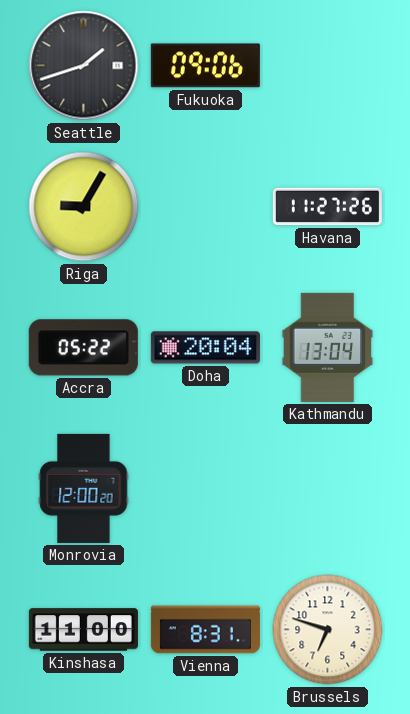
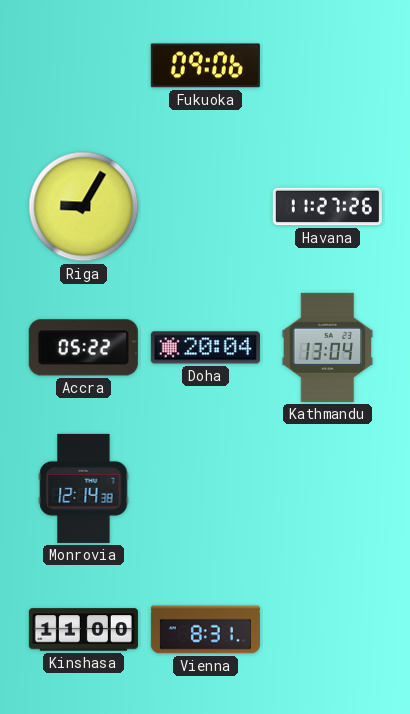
Seattle: 1:42 -> none
Monrovia: 12:00 -> 12:14
Brussels: 6:48 -> none
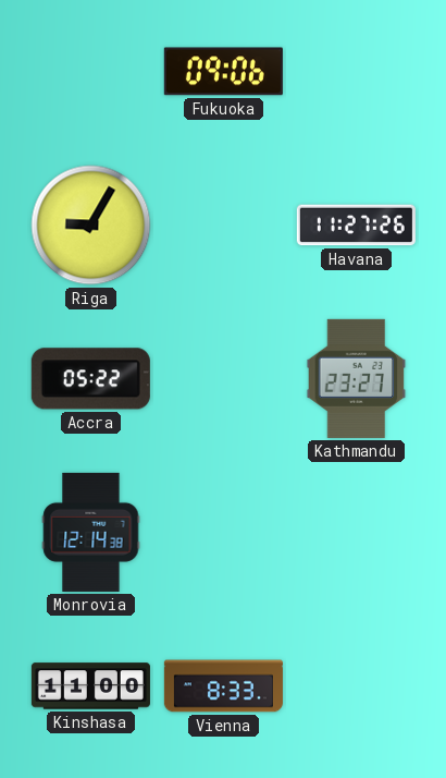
Doha: 20:04 -> none
Kathmandu: 13:04 -> 23:27
Vienna: 8:31 -> 8:33
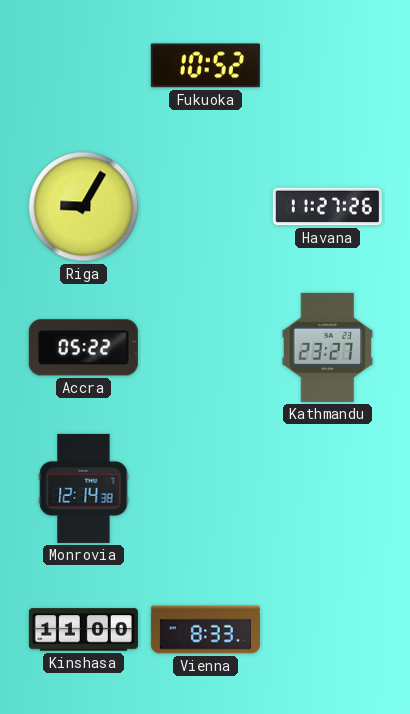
Fukuoka: 09:06 -> 10:52
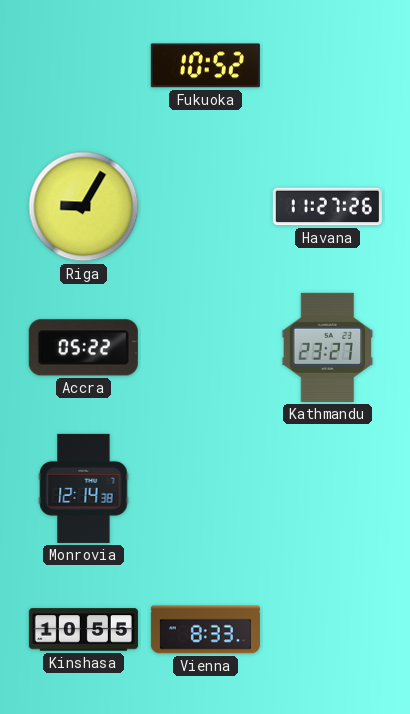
Kinshasa: 11:00 -> 10:55
